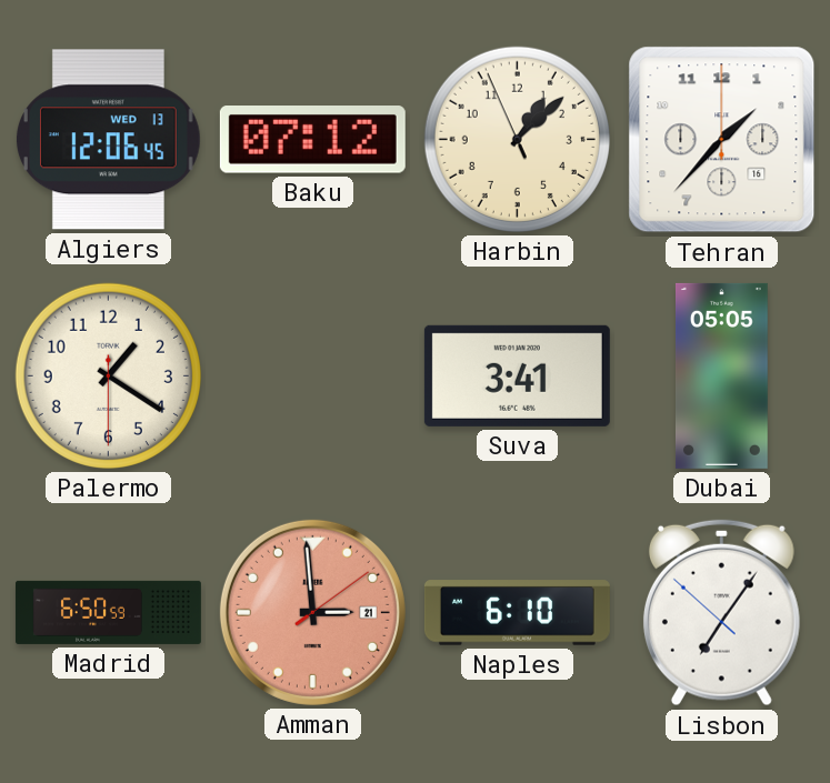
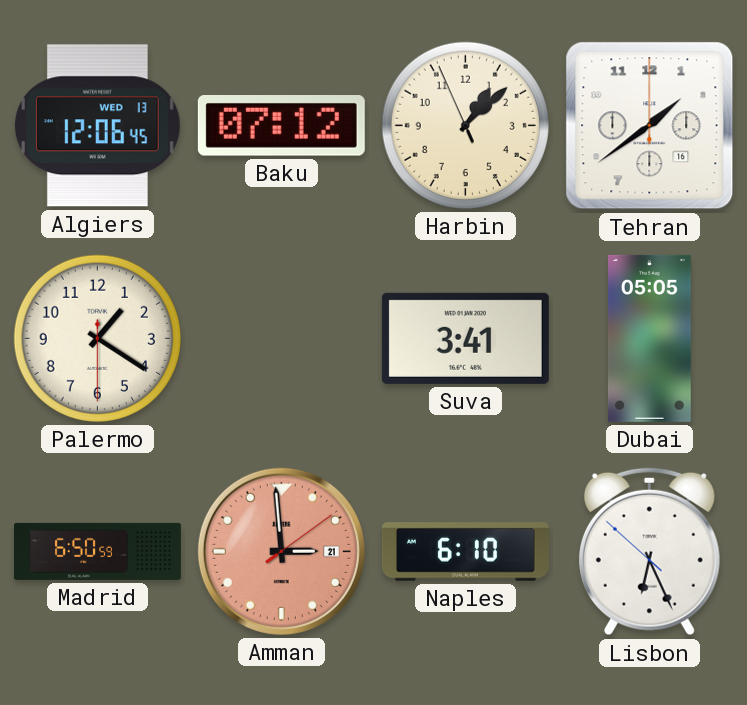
Tehran: 1:37 -> 1:39
Lisbon: 7:05 -> 6:25
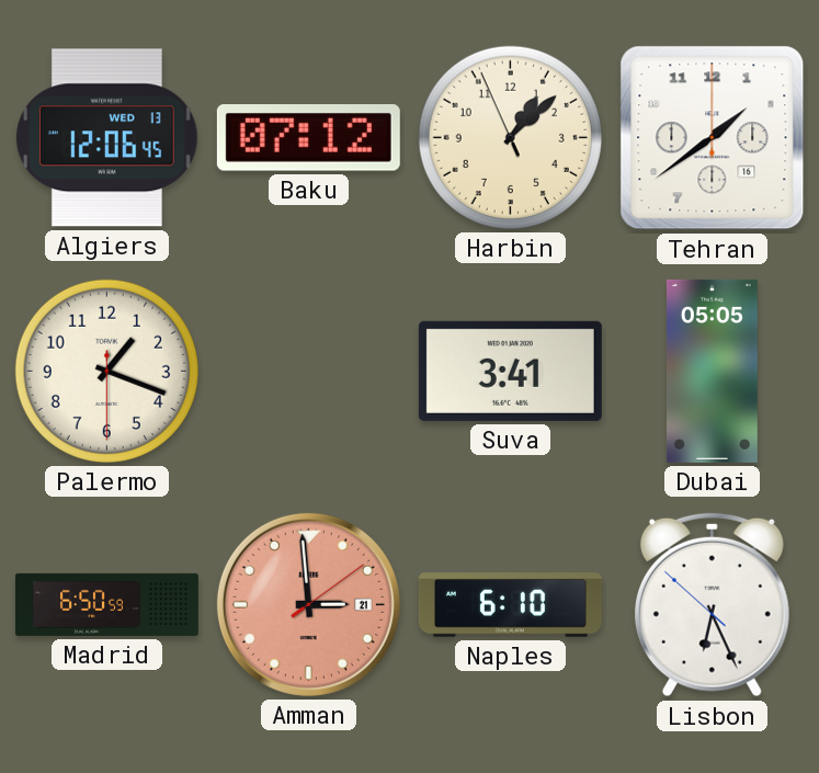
Palermo: 1:20 -> 1:18
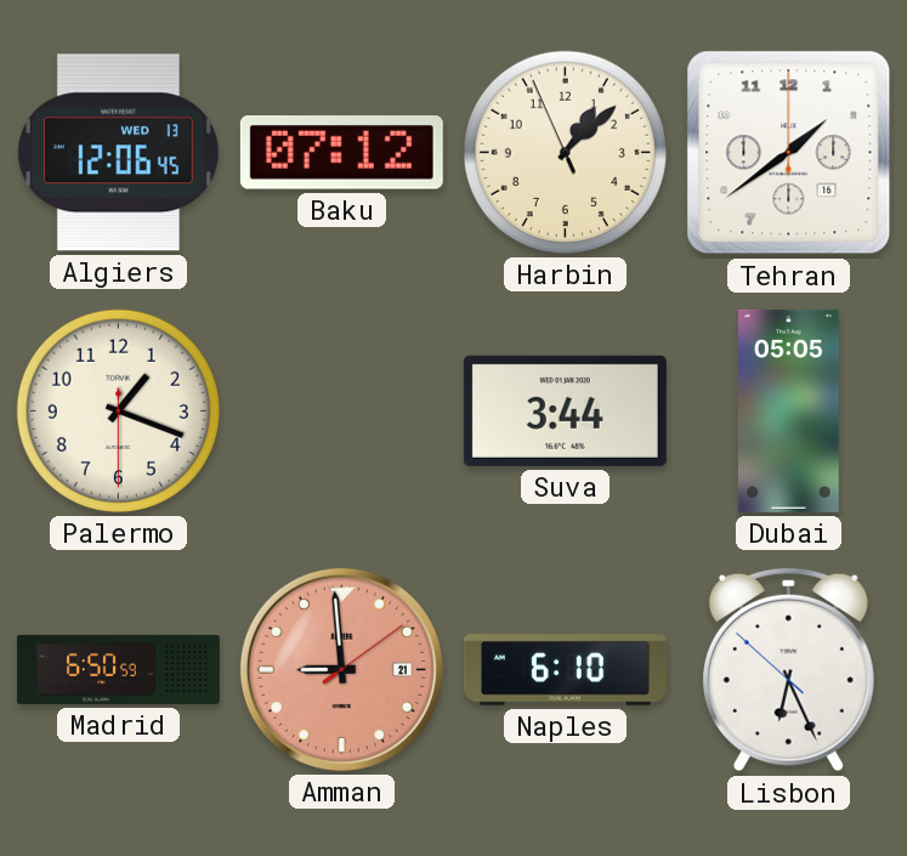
Suva: 3:41 -> 3:44
Amman: 2:59 -> 8:59
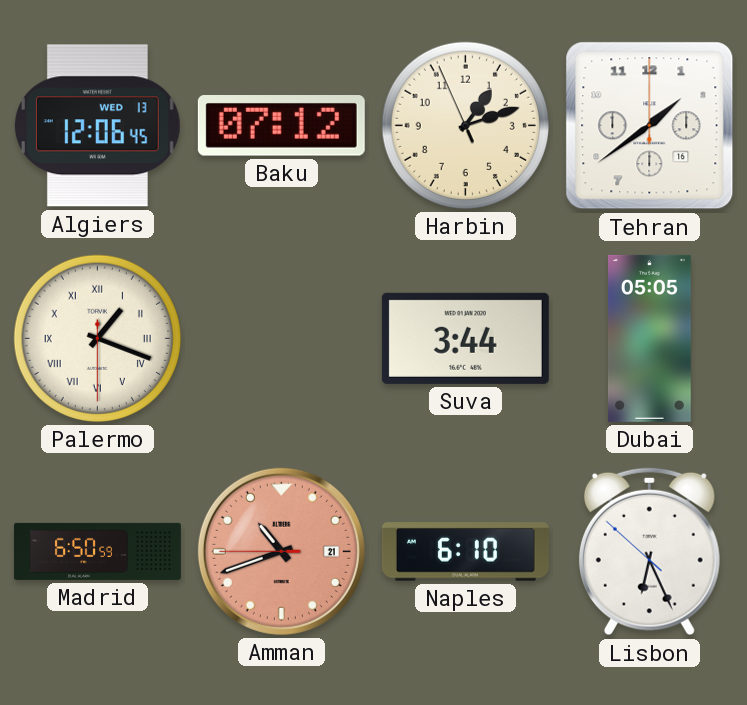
Harbin: 1:07 -> 1:11
Palermo numerals: Arabic -> Roman
Amman: 8:59 -> 10:41
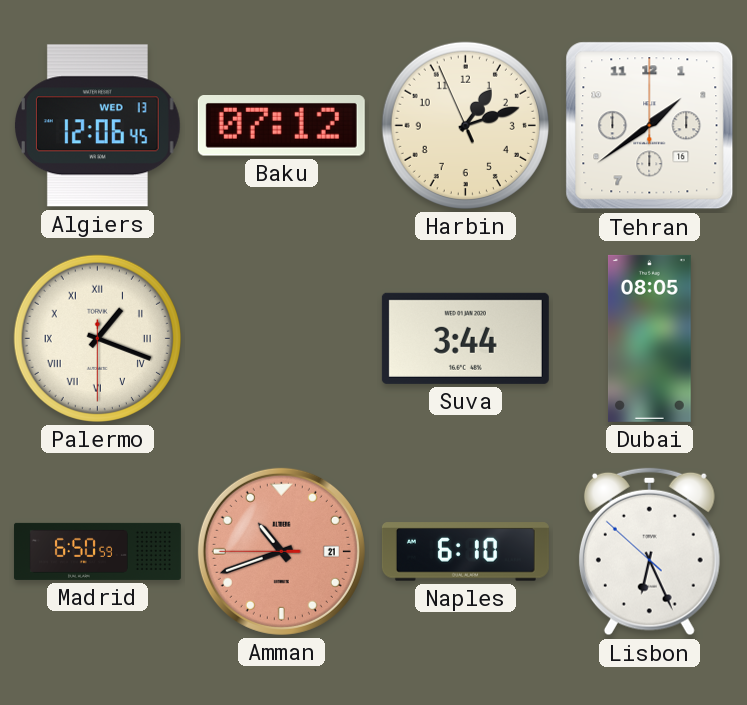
Dubai: 05:05 -> 08:05
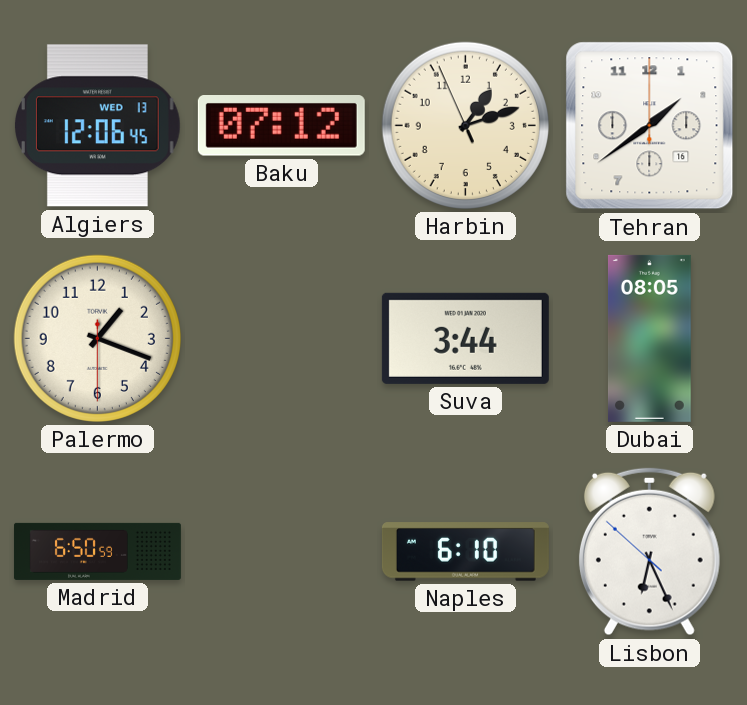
Palermo numerals: Roman -> Arabic
Amman: 10:41 -> none
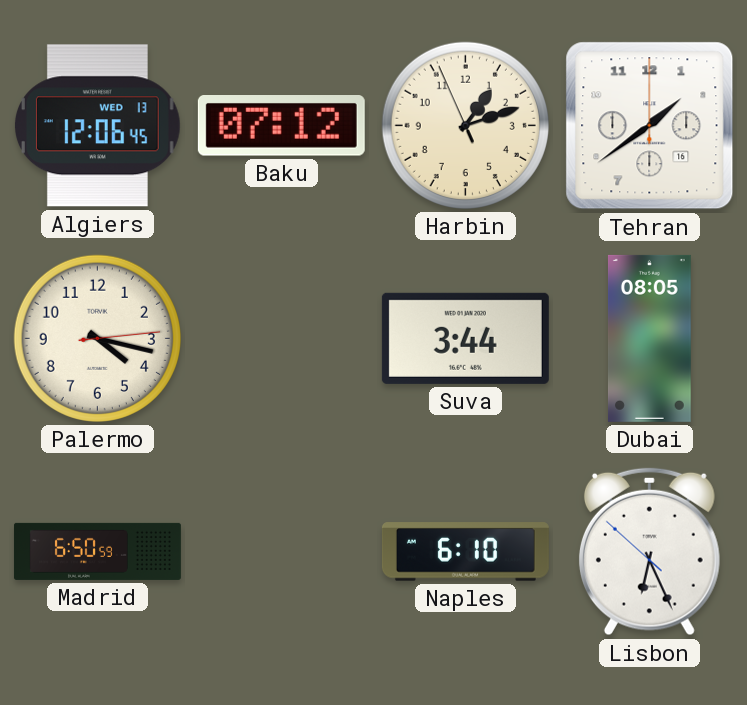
Palermo: 1:18 -> 4:17
